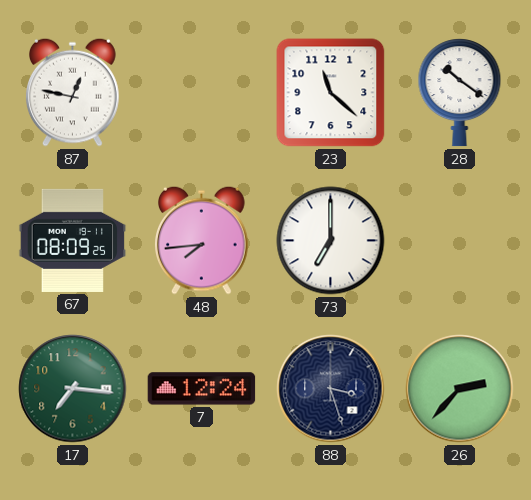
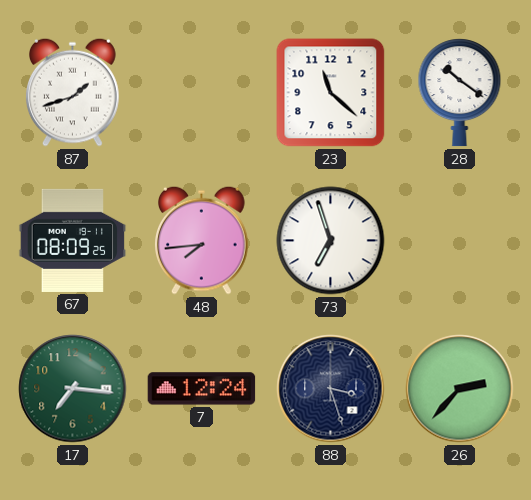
87: 12:47 -> 1:42
73: 7:00 -> 6:57
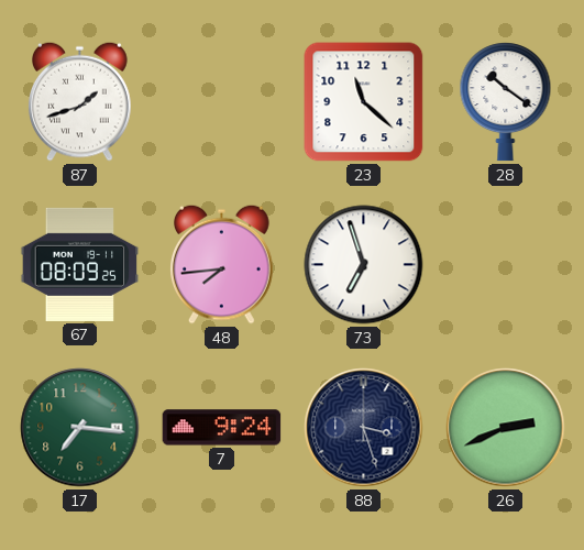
7: 12:24 -> 9:24
26: 2:37 -> 2:41
